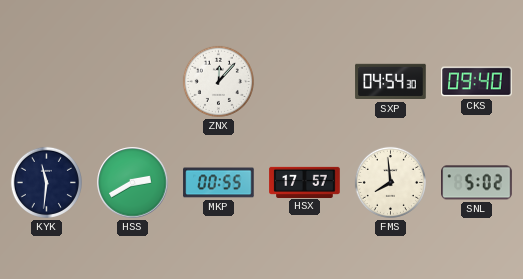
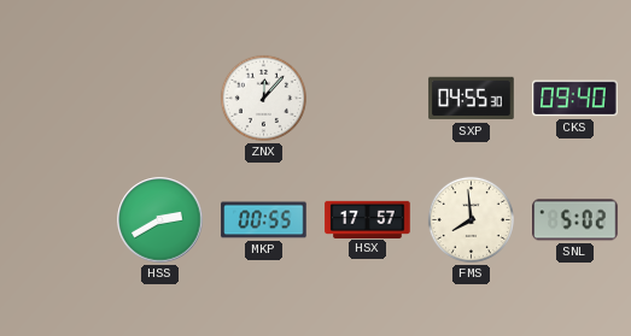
SXP: 04:54 -> 04:55
KYK: 11:31 -> none
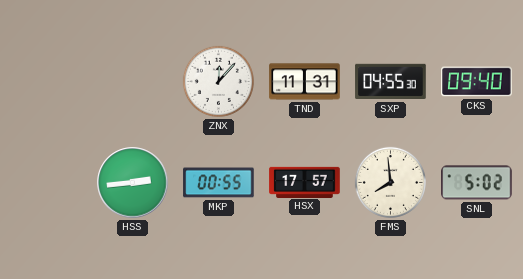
TND: none -> 11:31
HSS: 2:40 -> 2:44
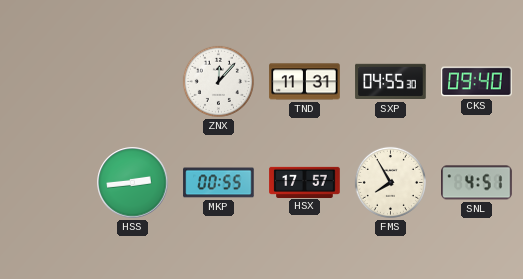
FMS: 7:59 -> 7:55
SNL: 5:02 -> 4:51
